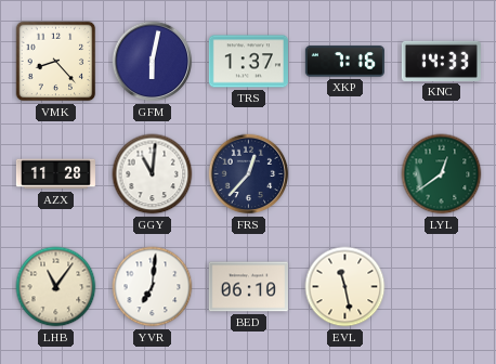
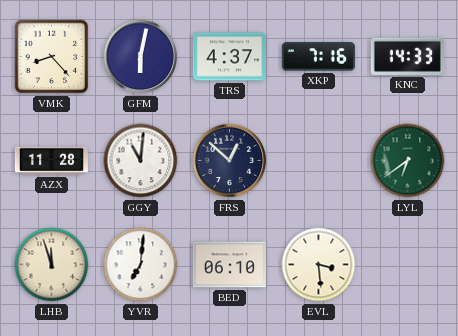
TRS: 1:37 -> 4:37
FRS: 12:37 -> 12:52
LYL: 12:39 -> 6:39
LHB: 11:06 -> 11:57
EVL: 11:28 -> 3:29
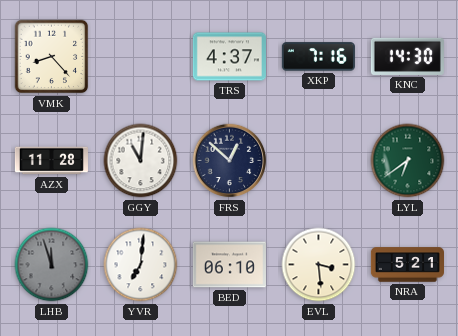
GFM: 6:02 -> none
KNC: 14:33 -> 14:30
LHB dial: cream -> grey
NRA: none -> 5:21
